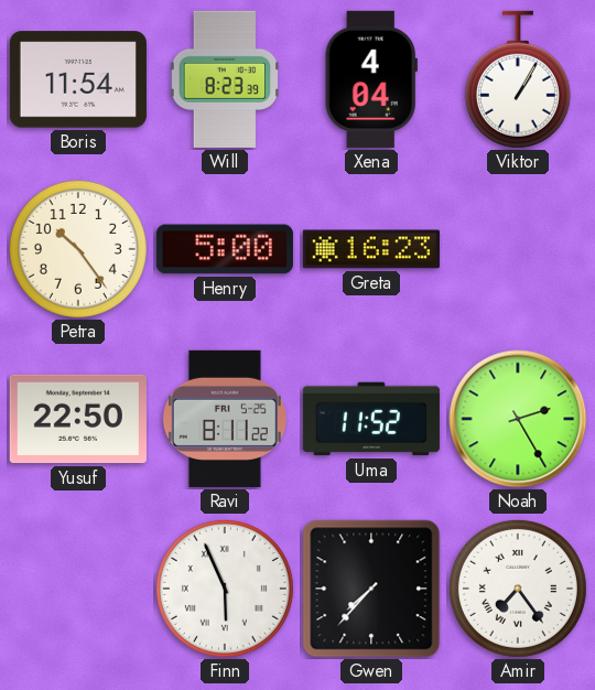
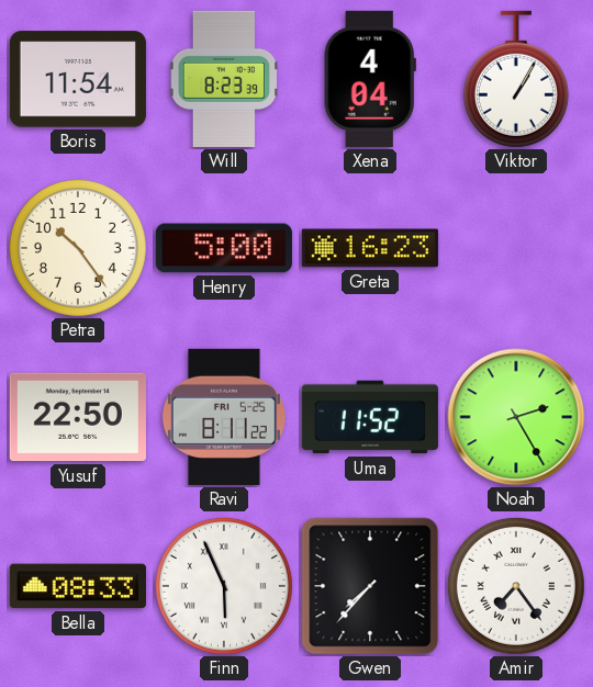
Bella: none -> 08:33
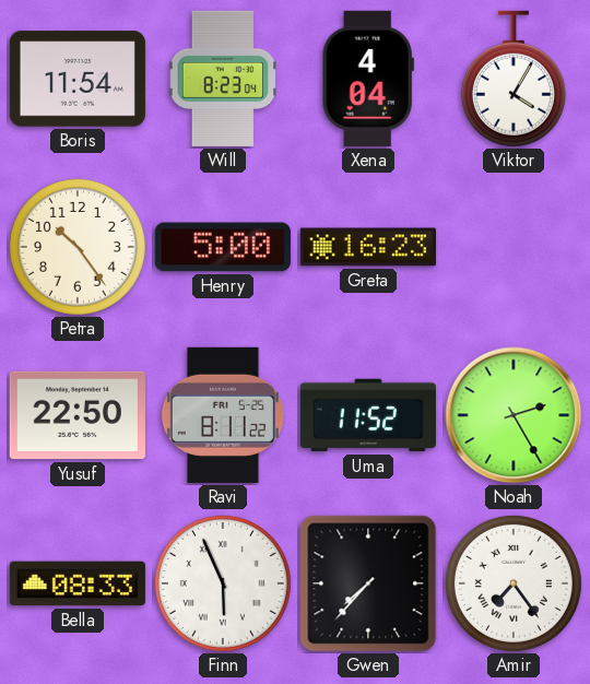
Will: 8:23:39 -> 8:23:04
Viktor: 1:05 -> 4:05
